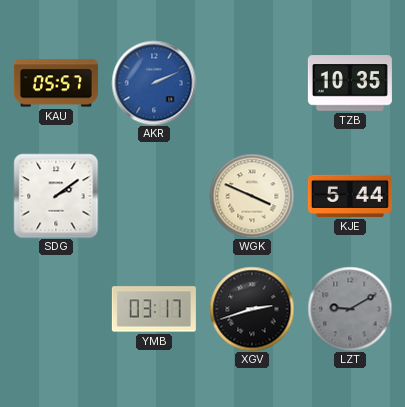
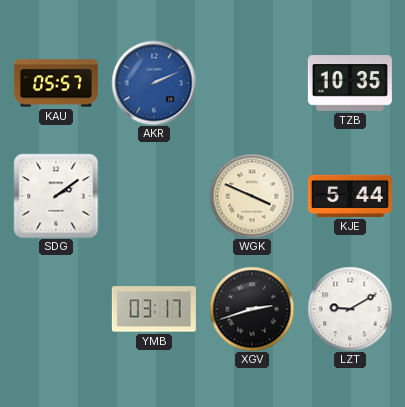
LZT dial: grey -> white
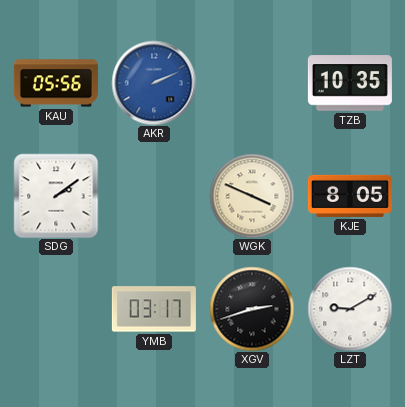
KAU: 05:57 -> 05:56
KJE: 5:44 -> 8:05
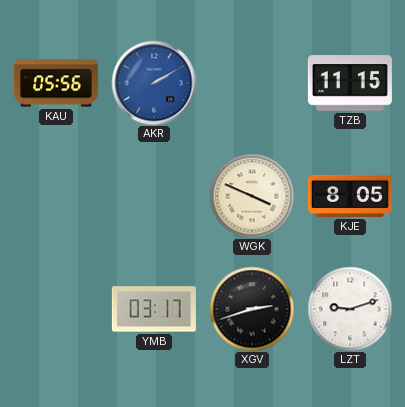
AKR: 2:11 -> 2:10
TZB: 10:35 -> 11:15
SDG: 2:09 -> none
LZT: 9:10 -> 9:12
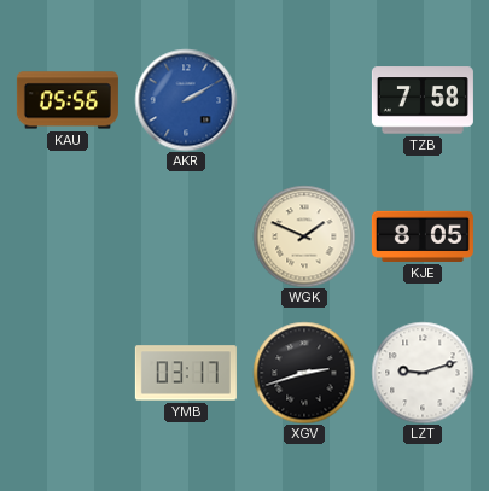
TZB: 11:15 -> 7:58
WGK: 3:49 -> 1:49
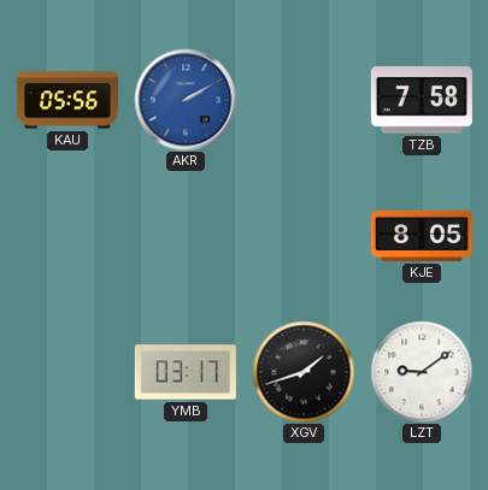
WGK: 1:49 -> none
XGV: 2:42 -> 1:42
LZT: 9:12 -> 9:09
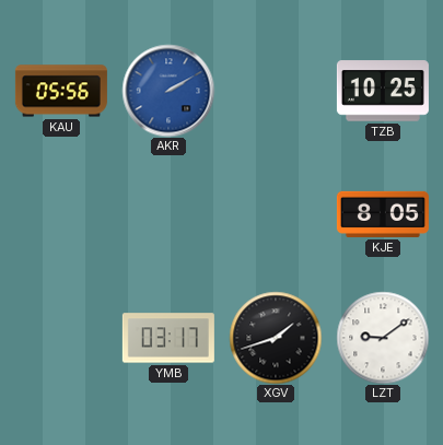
TZB: 7:58 -> 10:25
